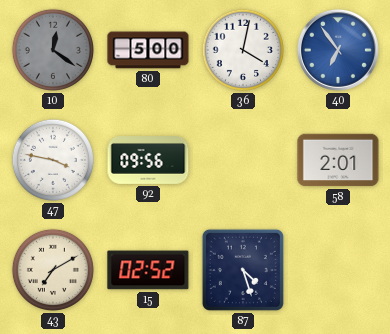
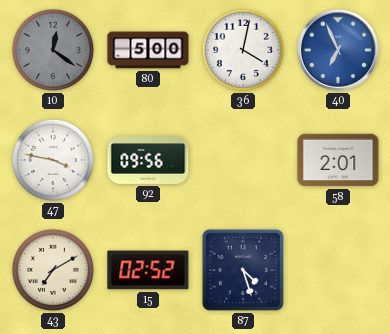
40: 6:54 -> 6:56
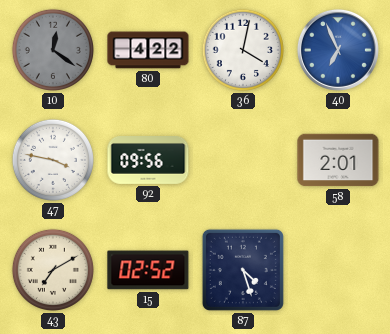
80: 5:00 -> 4:22
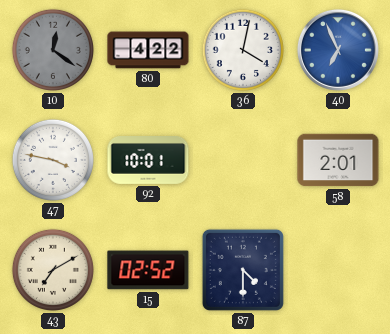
92: 09:56 -> 10:01
87: 4:27 -> 4:30
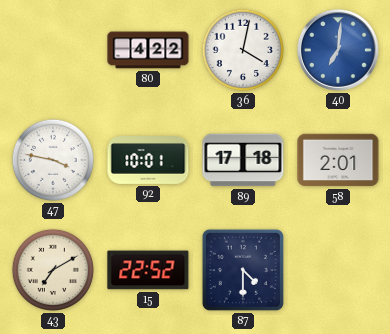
10: 12:21 -> none
40: 6:56 -> 7:01
89: none -> 17:18
15: 02:52 -> 22:52
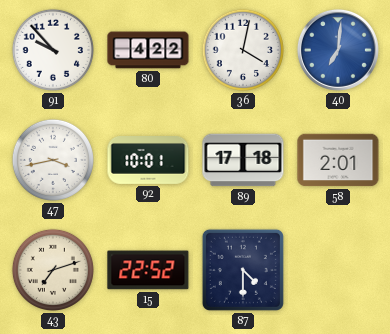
91: none -> 9:53
47: 3:47 -> 3:43
43: 7:10 -> 7:12
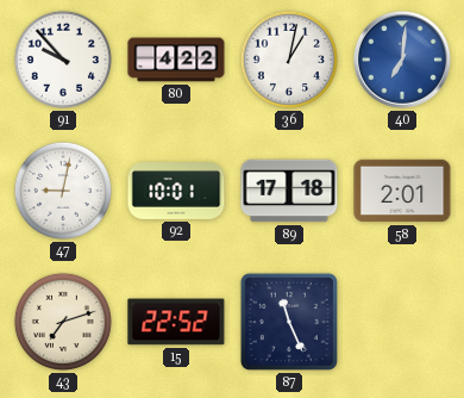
36: 4:02 -> 1:02
47: 3:43 -> 9:02
87: 4:30 -> 11:26
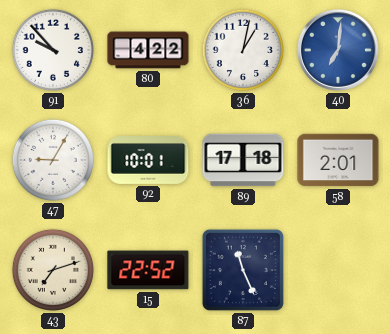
47: 9:02 -> 9:05
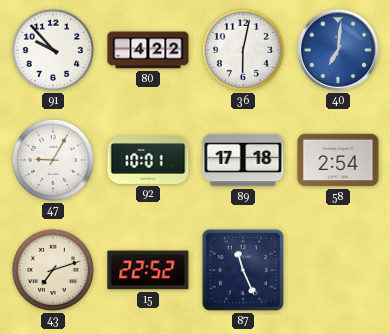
36: 1:02 -> 6:02
58: 2:01 -> 2:54
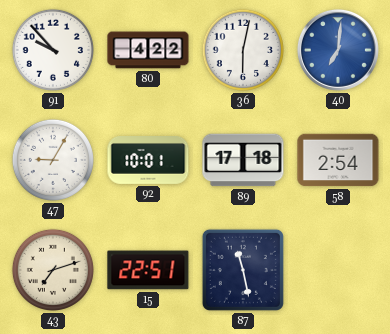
15: 22:52 -> 22:51
87: 11:26 -> 11:28
